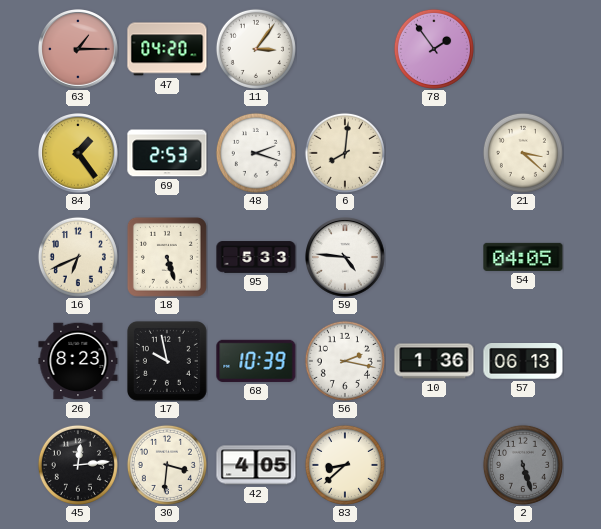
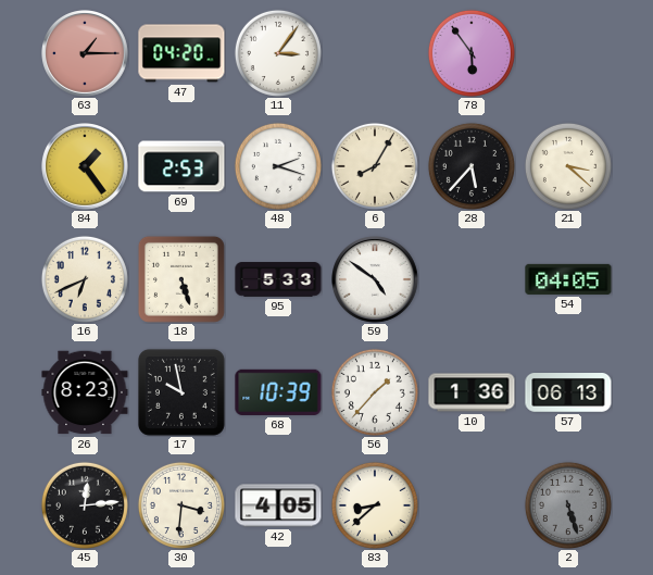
78: 1:54 -> 5:54
6: 8:01 -> 8:05
28: none -> 5:37
59: 4:46 -> 4:51
56: 2:17 -> 1:37
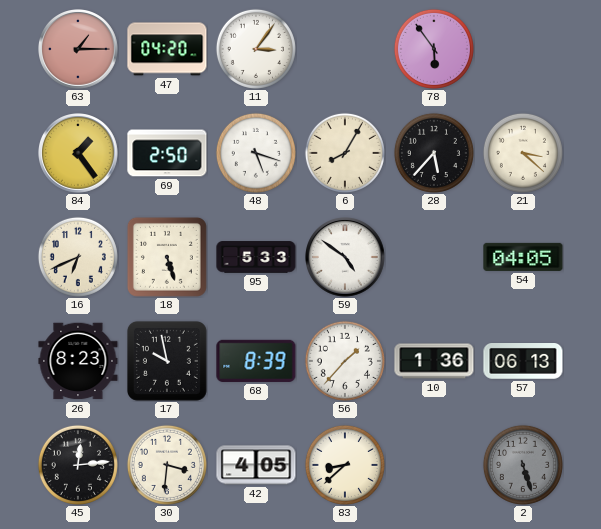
69: 2:53 -> 2:50
48: 2:18 -> 5:18
68: 10:39 -> 8:39
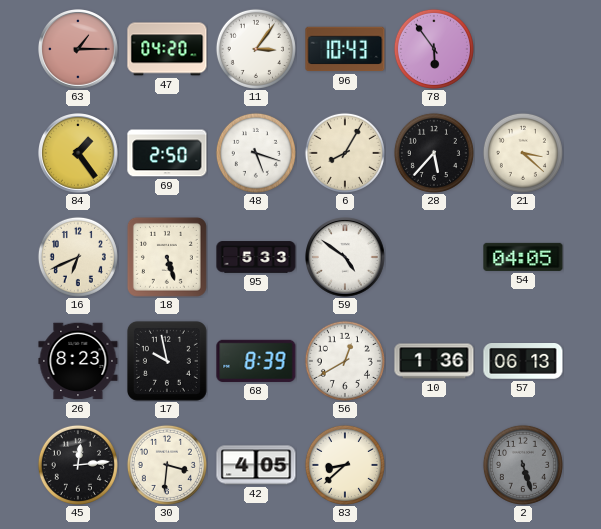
96: none -> 10:43
56: 1:37 -> 12:40
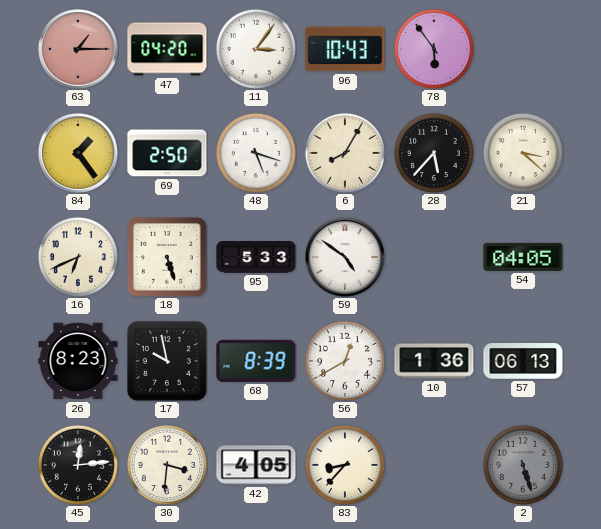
83: 8:38 -> 8:37
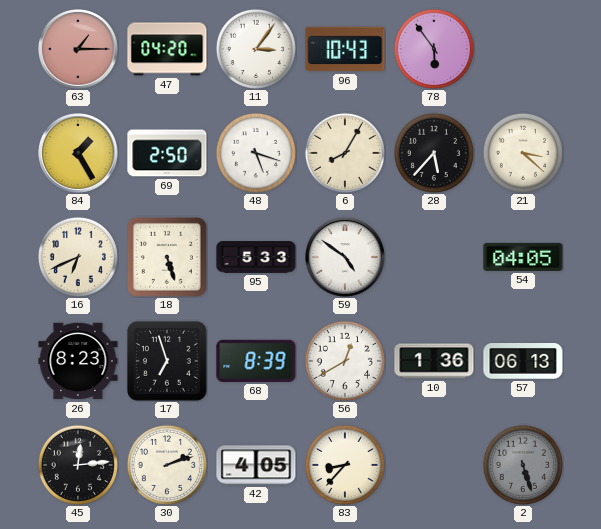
84: 1:24 -> 1:25
17: 9:58 -> 6:57
30: 3:31 -> 2:12
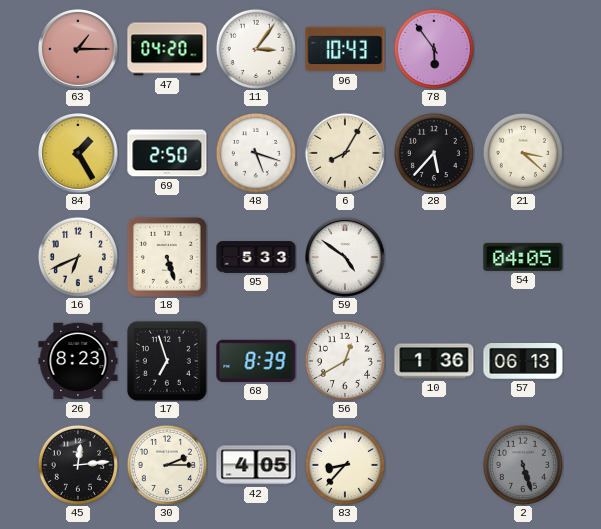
30: 2:12 -> 2:15
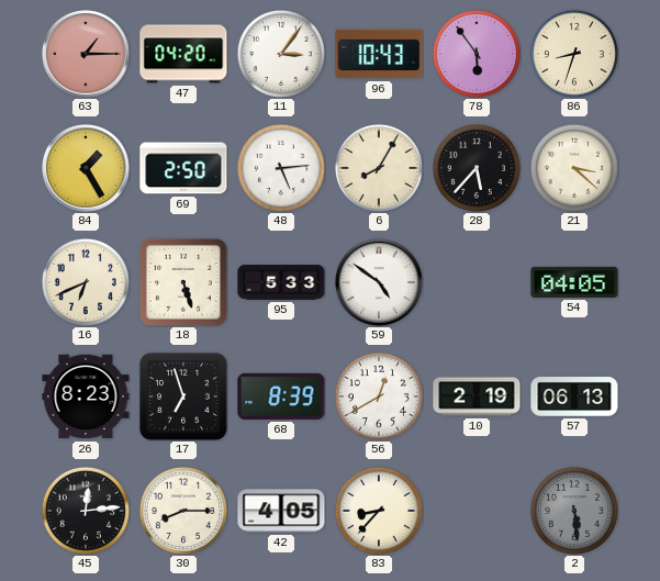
86: none -> 8:33
48: 5:18 -> 5:14
10: 1:36 -> 2:19
30: 2:15 -> 8:15
2: 5:27 -> 5:29
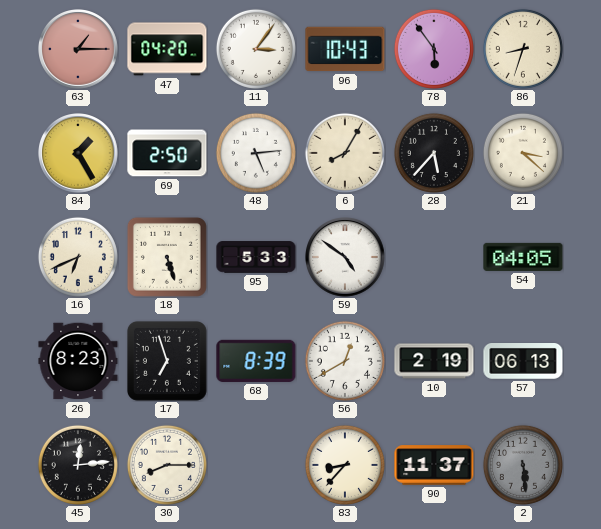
42: 4:05 -> none
90: none -> 11:37
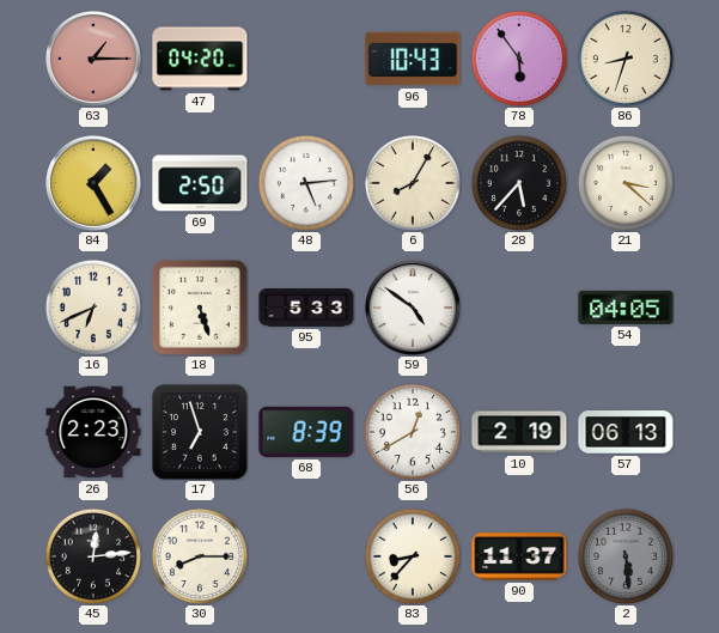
11: 3:06 -> none
26: 8:23 -> 2:23
